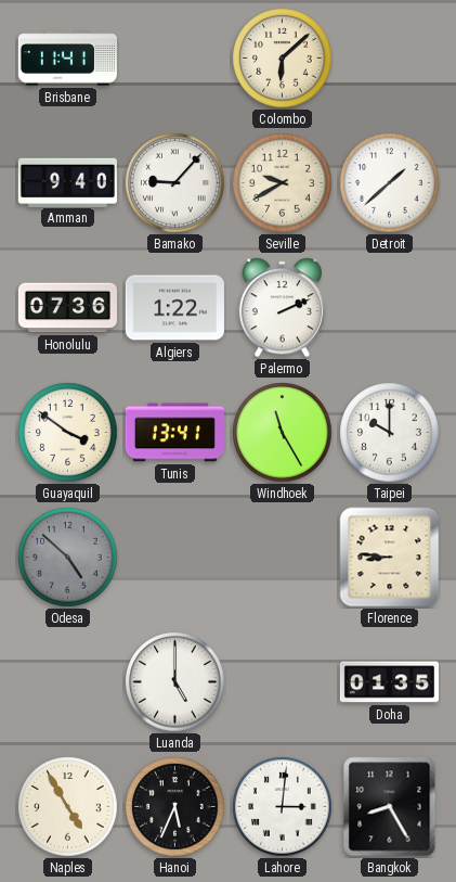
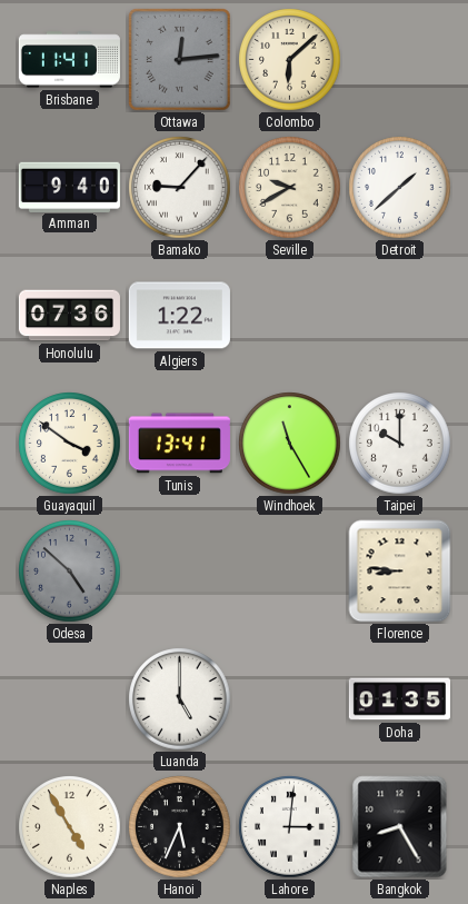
Ottawa: none -> 12:14
Palermo: 2:11 -> none
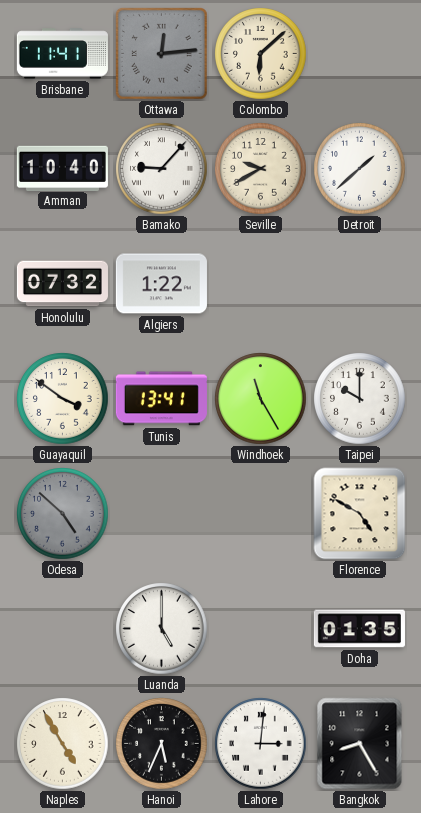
Amman: 9:40 -> 10:40
Honolulu: 07:36 -> 07:32
Florence: 8:46 -> 4:50
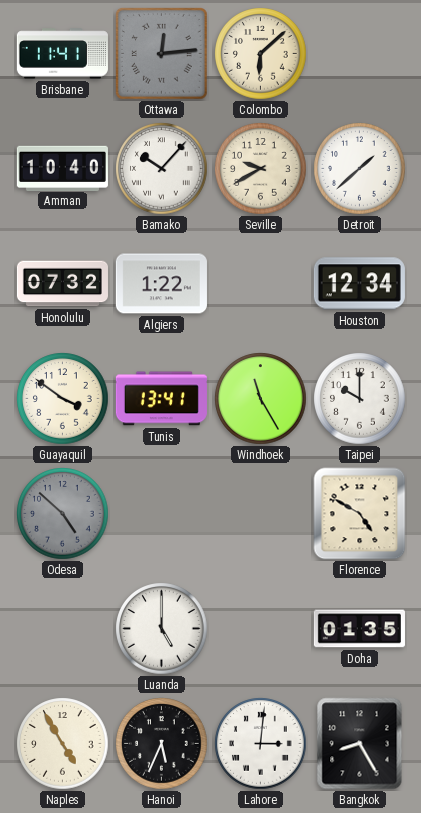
Bamako: 9:07 -> 10:07
Houston: none -> 12:34
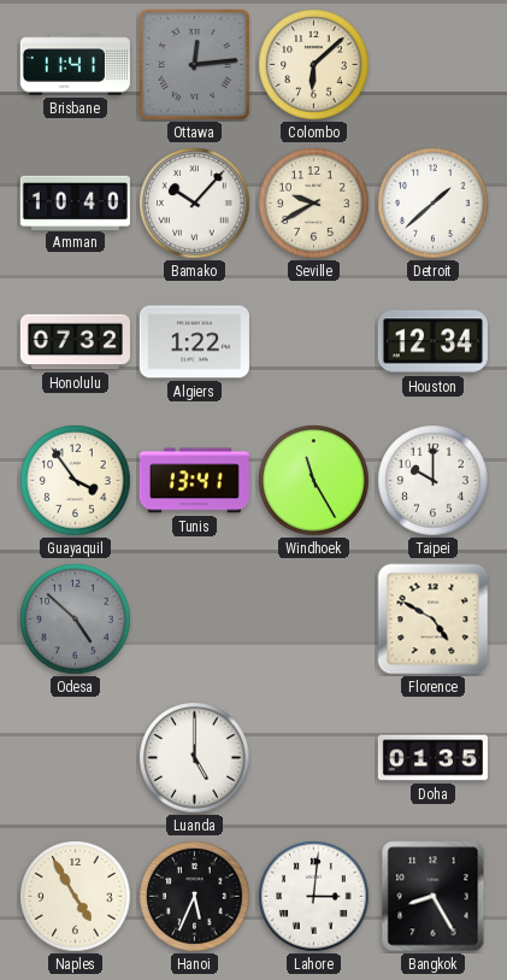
Guayaquil: 3:51 -> 3:54
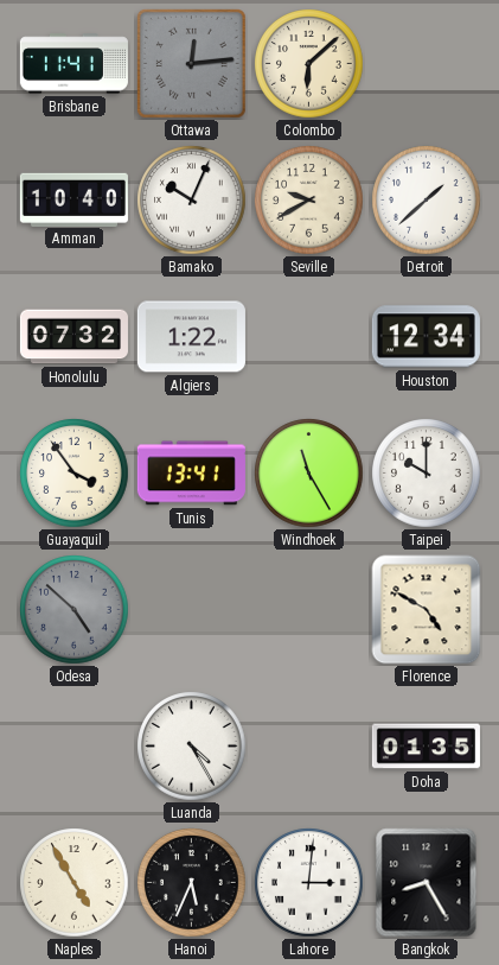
Bamako: 10:07 -> 10:04
Luanda: 5:00 -> 4:25
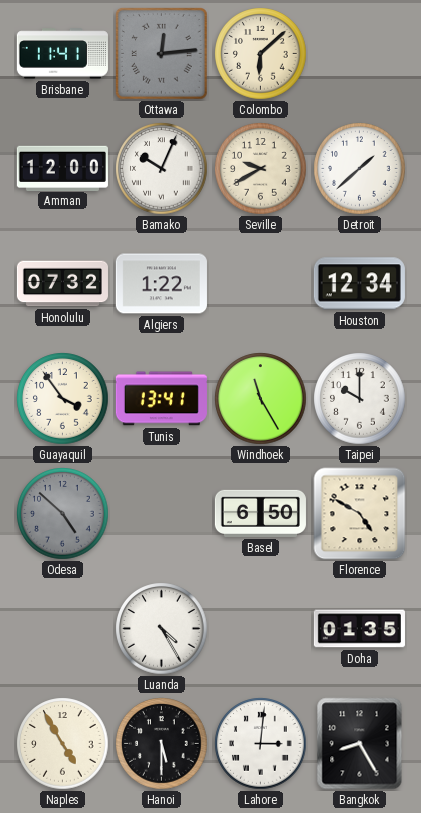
Amman: 10:40 -> 12:00
Basel: none -> 6:50
Hanoi: 5:34 -> 5:30
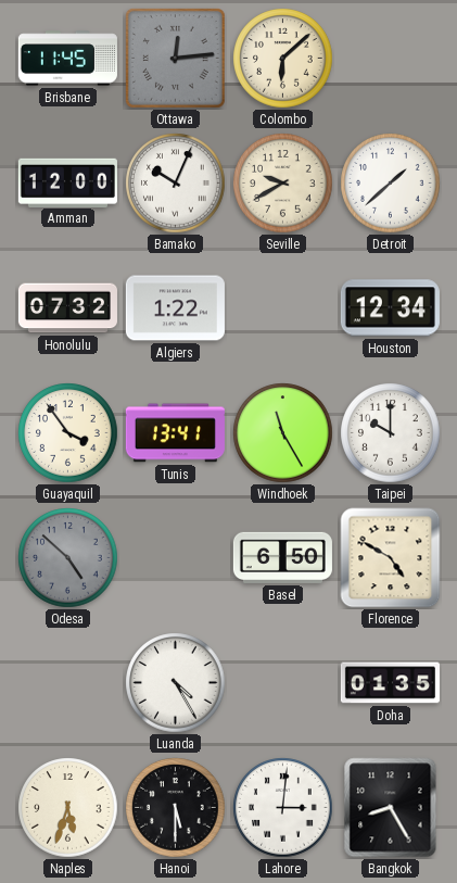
Brisbane: 11:41 -> 11:45
Naples: 4:55 -> 5:33
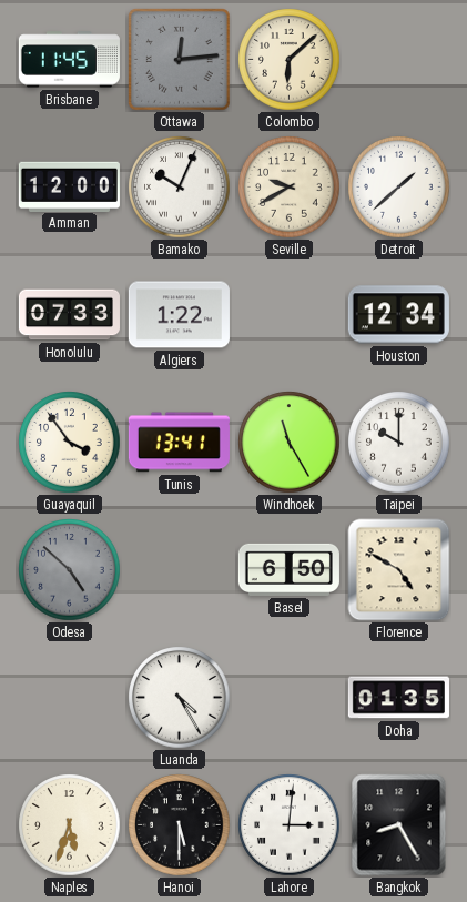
Honolulu: 07:32 -> 07:33
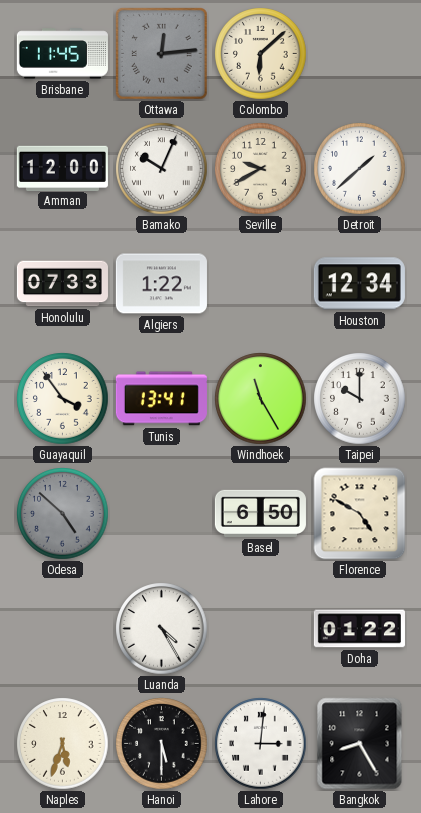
Doha: 01:35 -> 01:22
